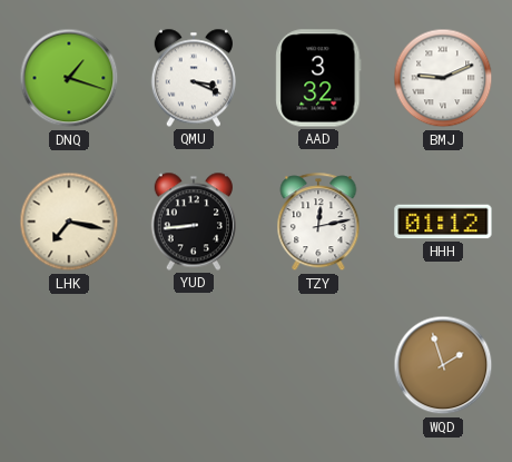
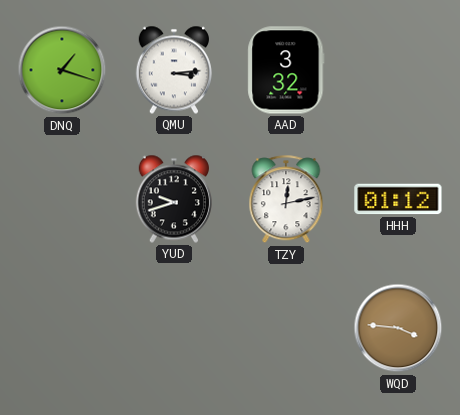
QMU: 3:19 -> 3:14
BMJ: 9:11 -> none
LHK: 7:17 -> none
YUD: 8:44 -> 9:42
WQD: 1:57 -> 3:46
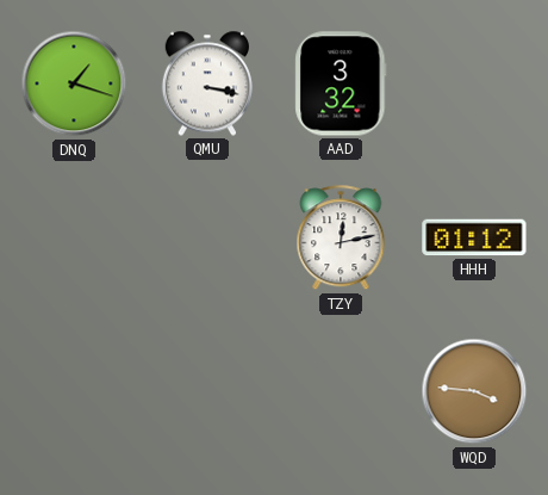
QMU: 3:14 -> 3:17
YUD: 9:42 -> none
